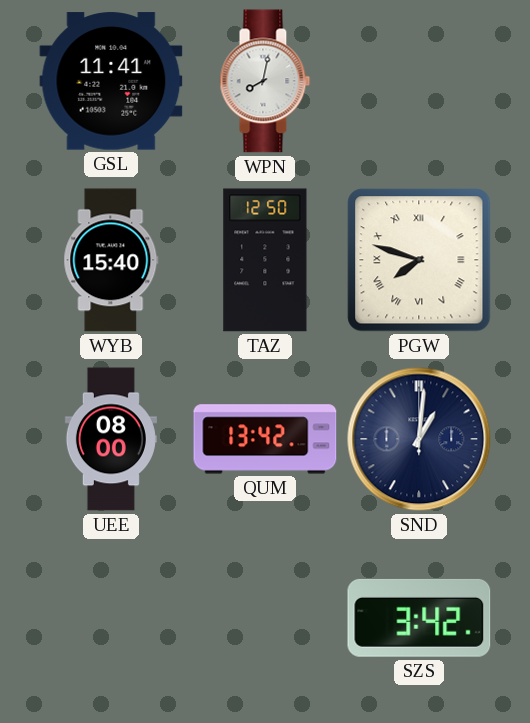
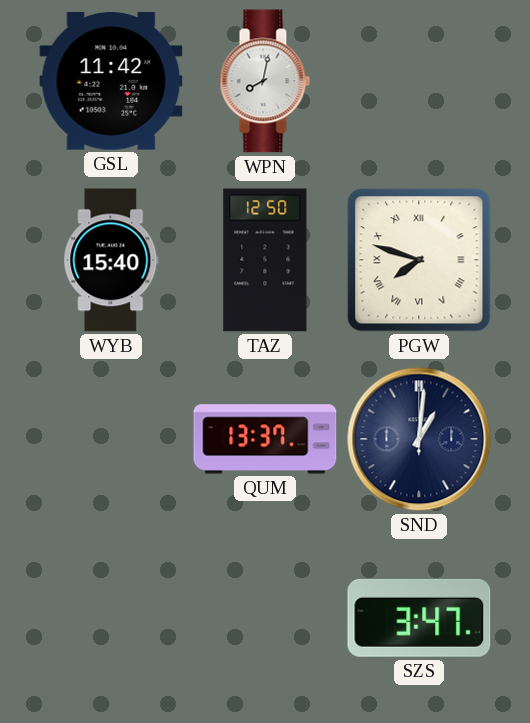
GSL: 11:41 -> 11:42
UEE: 08:00 -> none
QUM: 13:42 -> 13:37
SZS: 3:42 -> 3:47
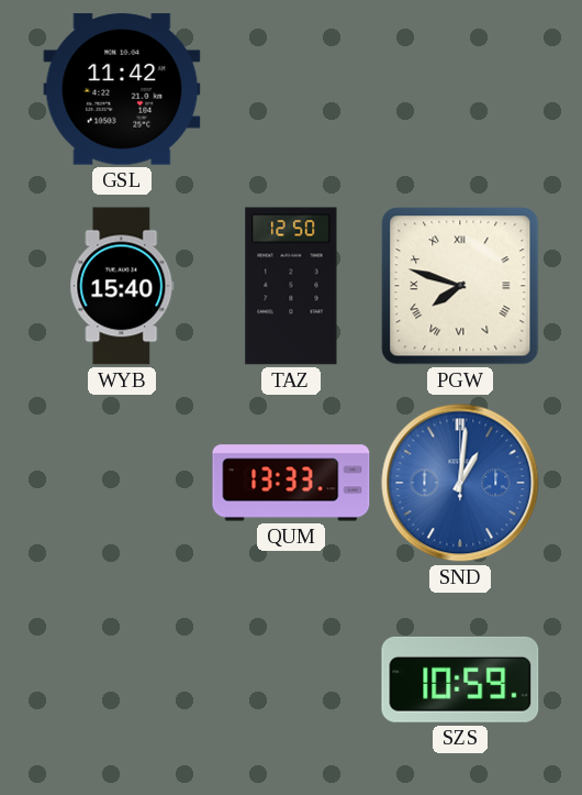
WPN: 8:02 -> none
QUM: 13:37 -> 13:33
SND dial: navy -> blue
SZS: 3:47 -> 10:59
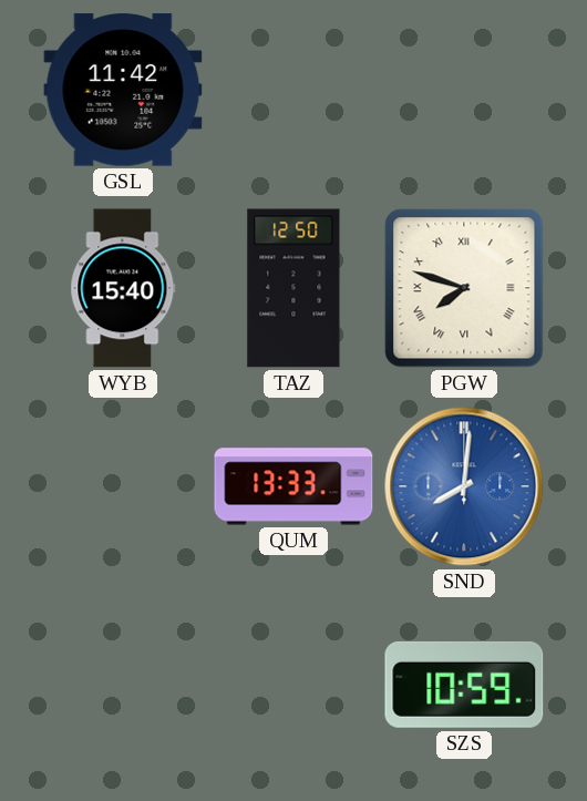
SND: 1:01 -> 8:01
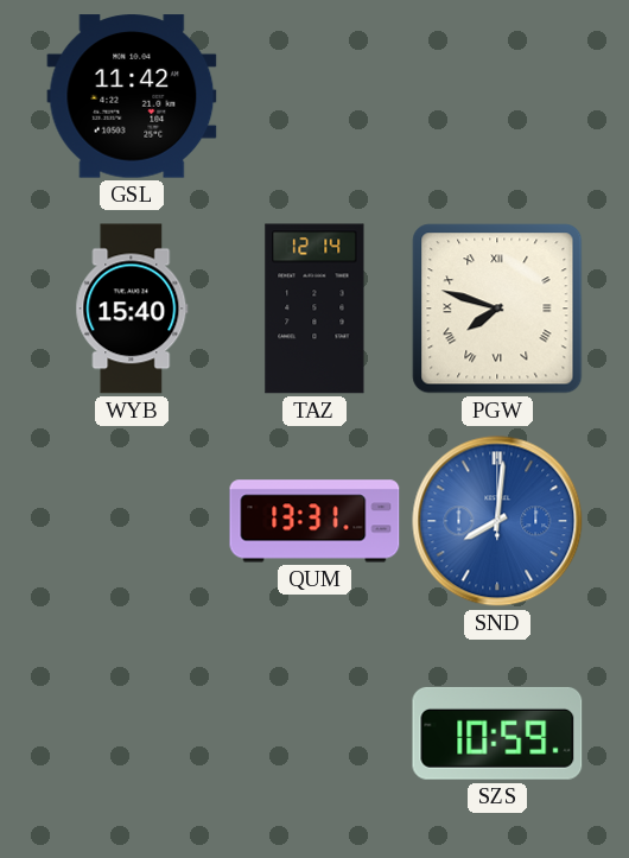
TAZ: 12:50 -> 12:14
QUM: 13:33 -> 13:31
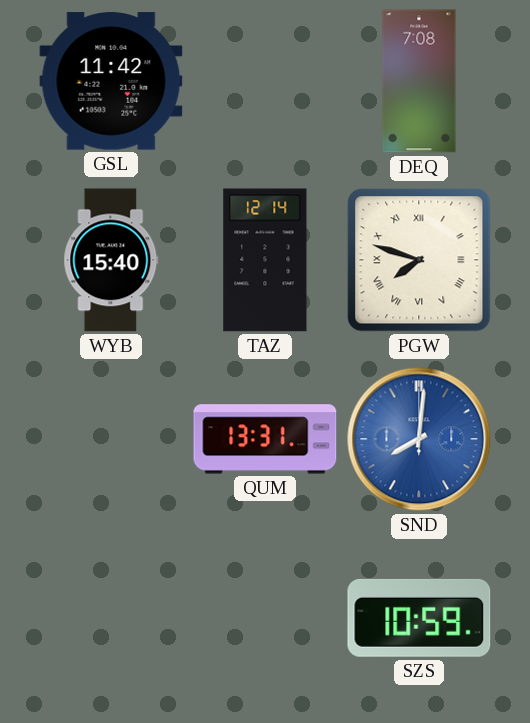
DEQ: none -> 7:08
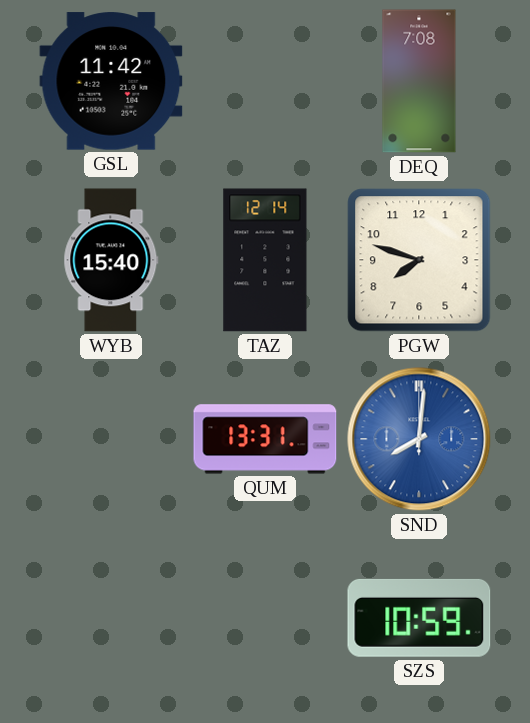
PGW numerals: Roman -> Arabic
